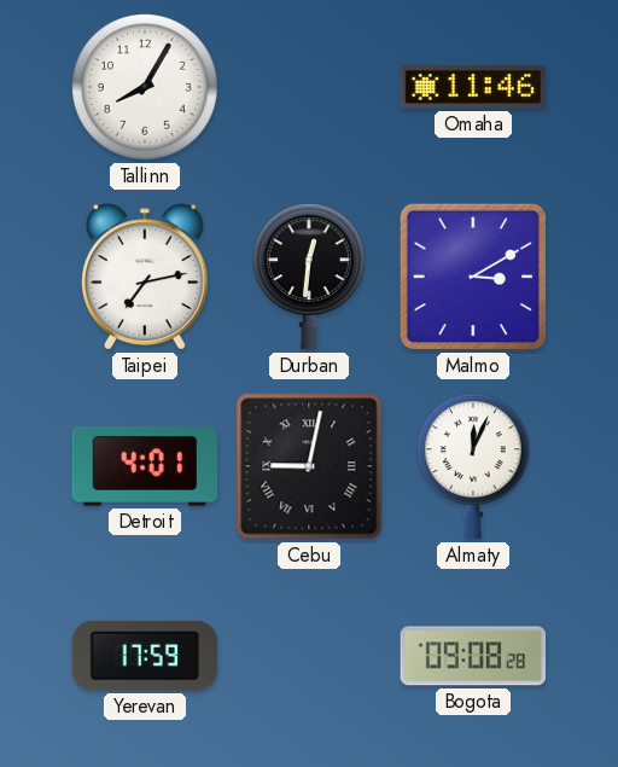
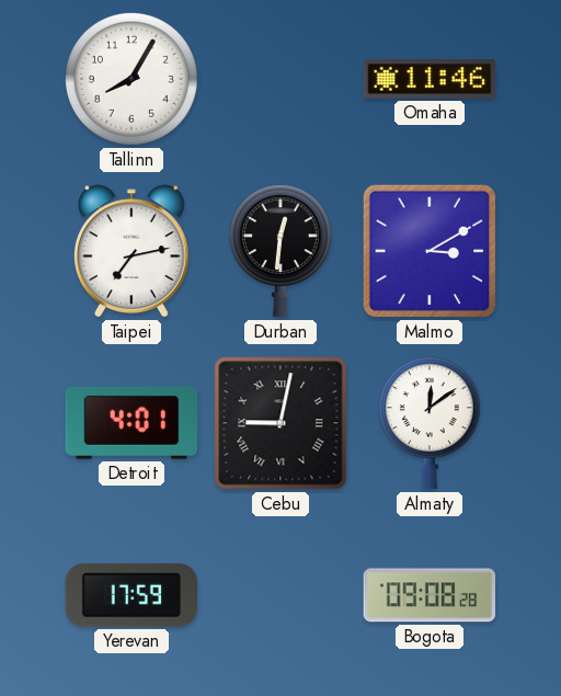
Almaty: 12:04 -> 12:09
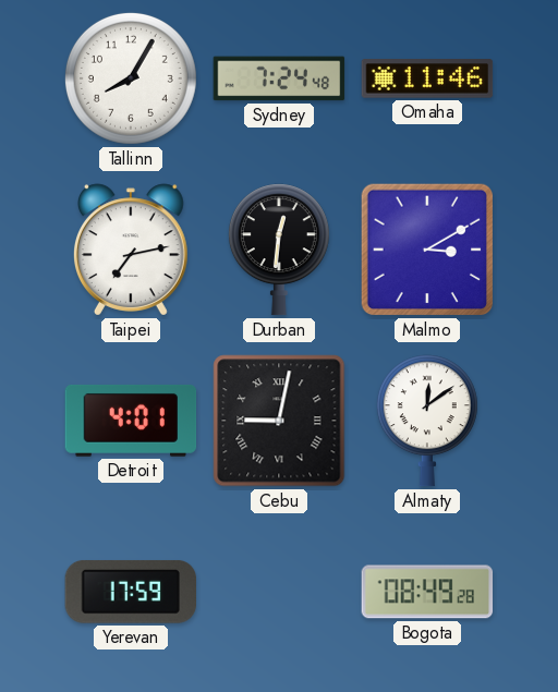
Sydney: none -> 7:24
Bogota: 09:08 -> 08:49
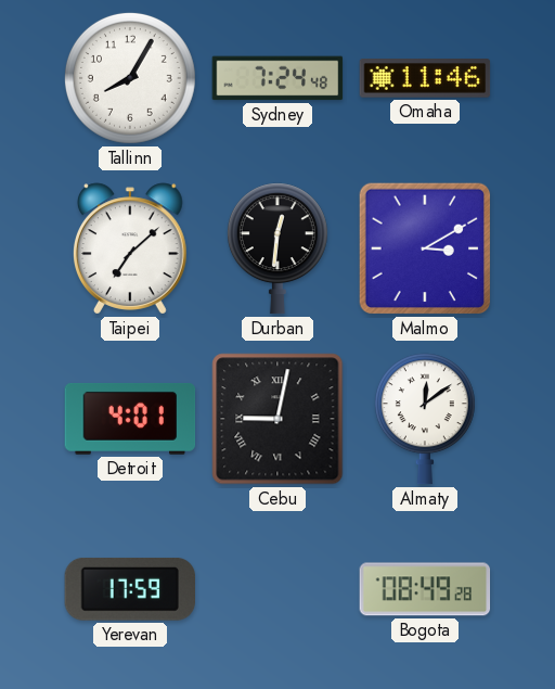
Taipei: 7:13 -> 7:08
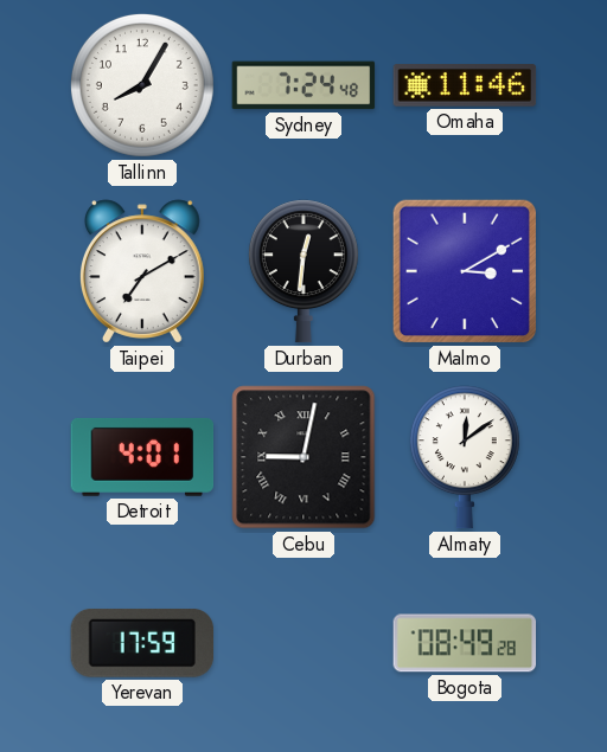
Taipei: 7:08 -> 7:10
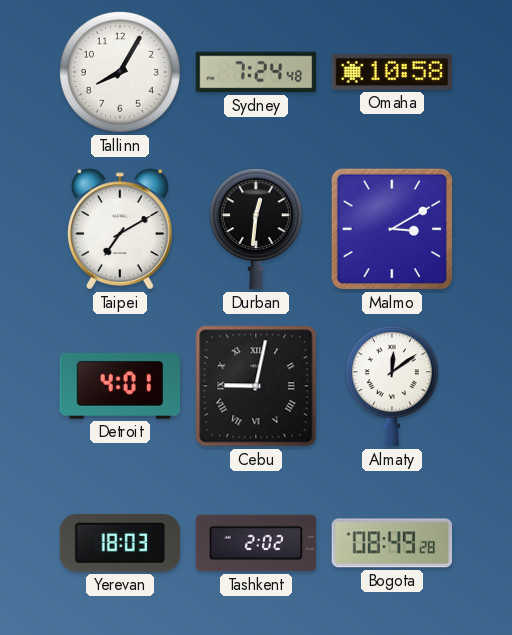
Omaha: 11:46 -> 10:58
Yerevan: 17:59 -> 18:03
Tashkent: none -> 2:02
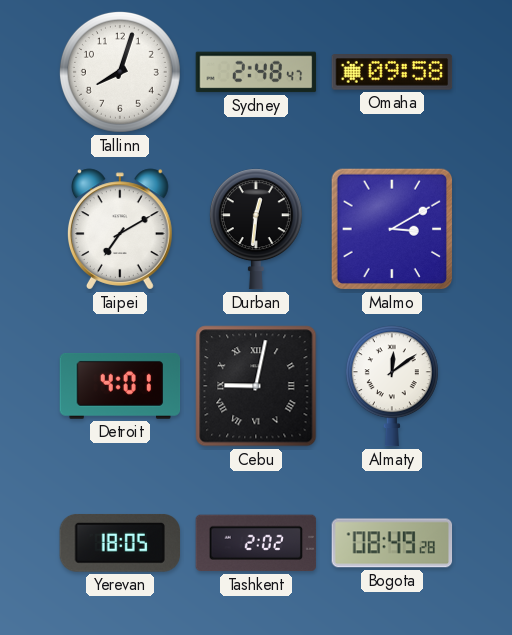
Tallinn: 8:05 -> 8:03
Sydney: 7:24 -> 2:48
Omaha: 10:58 -> 09:58
Yerevan: 18:03 -> 18:05
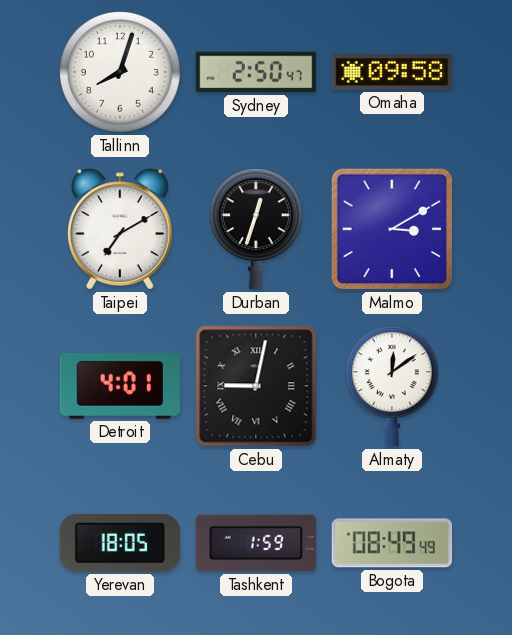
Sydney: 2:48 -> 2:50
Durban: 12:31 -> 12:33
Tashkent: 2:02 -> 1:59
Bogota: 08:49:28 -> 08:49:49
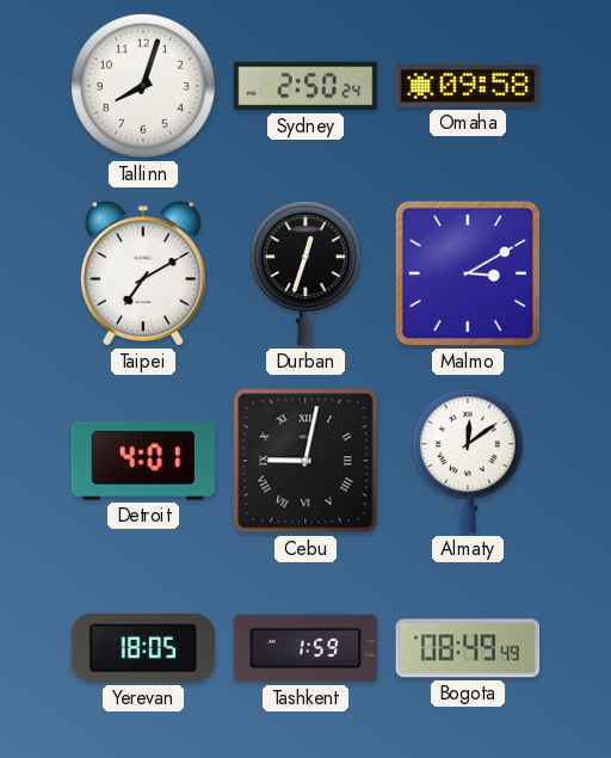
Sydney: 2:50:47 -> 2:50:24
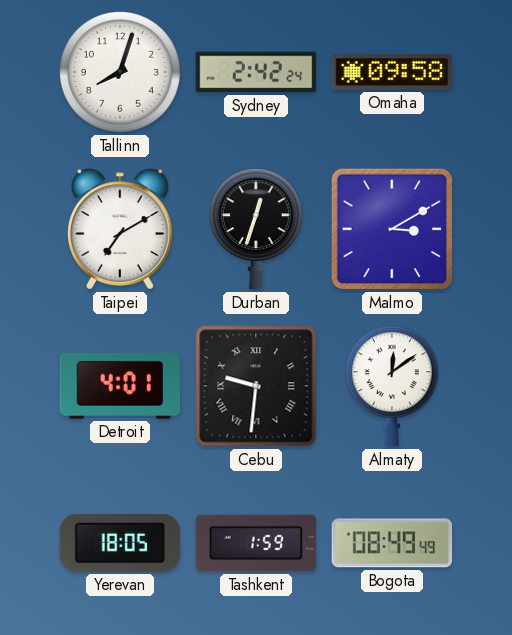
Sydney: 2:50 -> 2:42
Cebu: 9:02 -> 9:31
